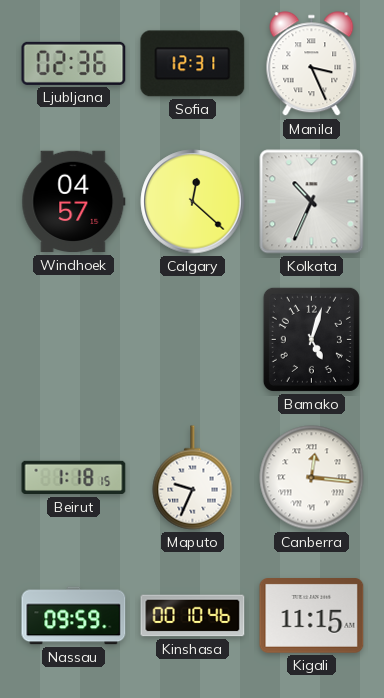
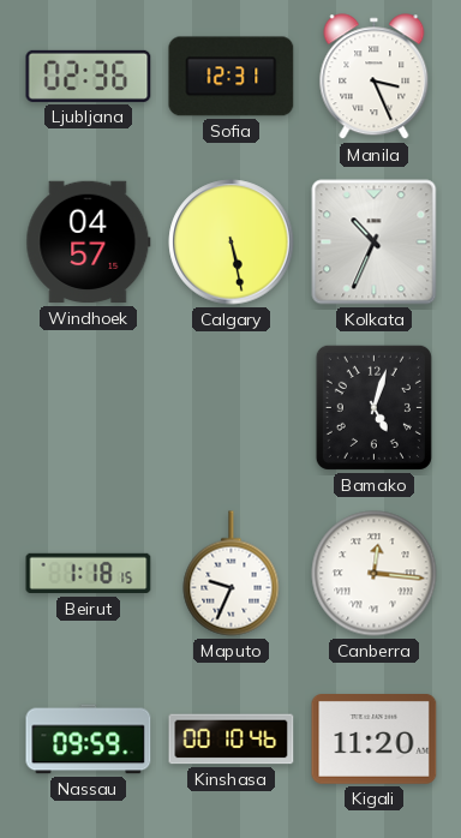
Calgary: 12:22 -> 5:28
Kigali: 11:15 -> 11:20
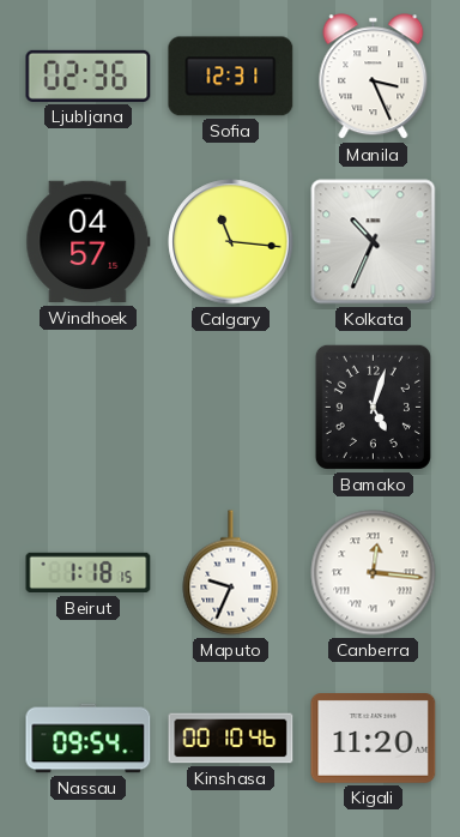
Calgary: 5:28 -> 11:16
Nassau: 09:59 -> 09:54
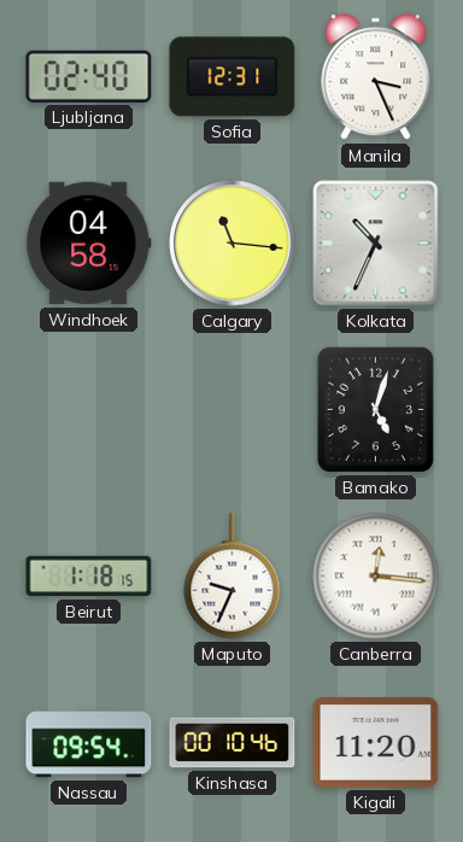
Ljubljana: 02:36 -> 02:40
Windhoek: 04:57 -> 04:58
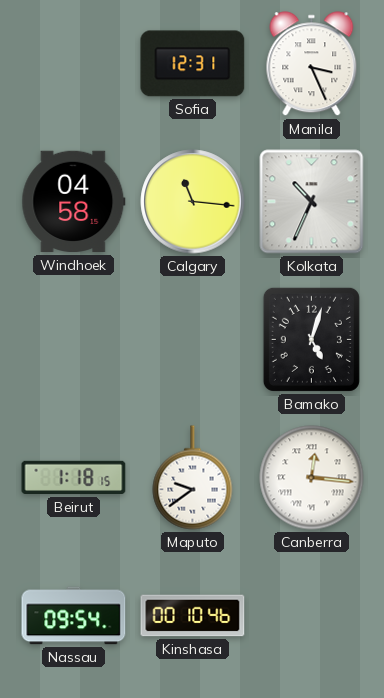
Ljubljana: 02:40 -> none
Maputo: 9:34 -> 9:39
Kigali: 11:20 -> none
